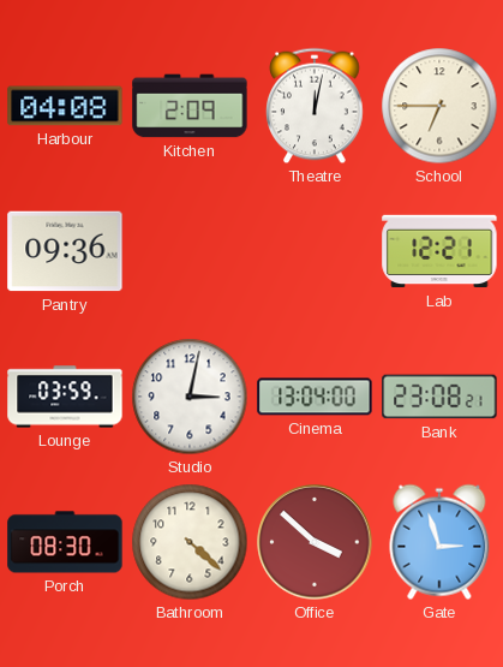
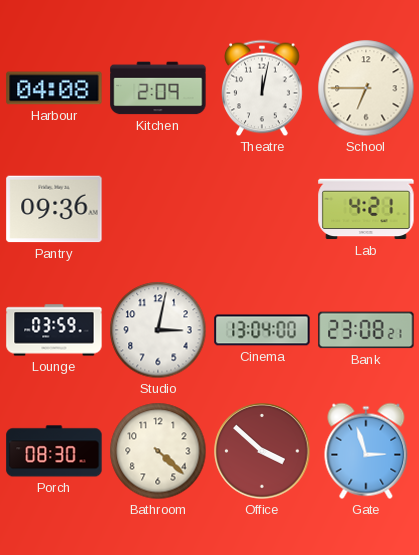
Lab: 12:21 -> 4:21
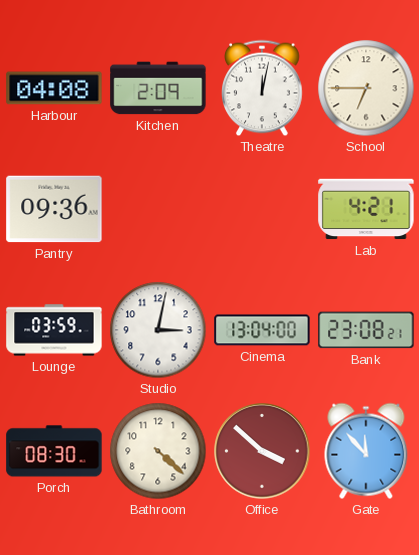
Gate: 2:57 -> 11:53
